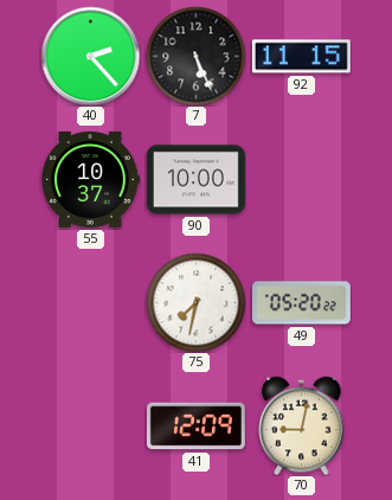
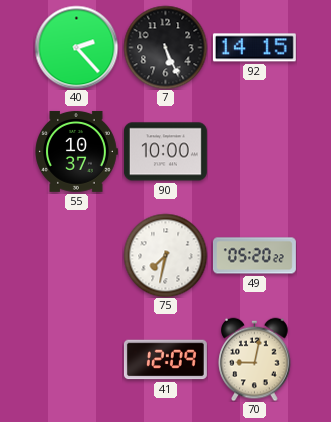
92: 11:15 -> 14:15
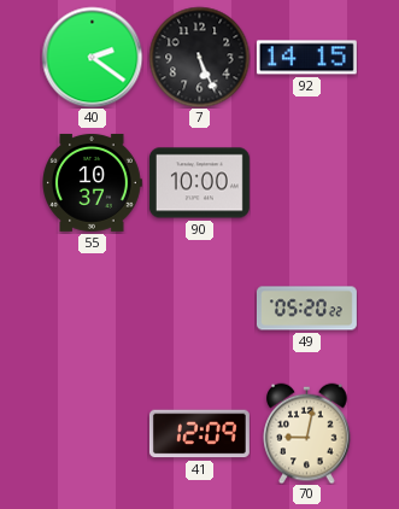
40: 2:23 -> 2:21
75: 7:32 -> none
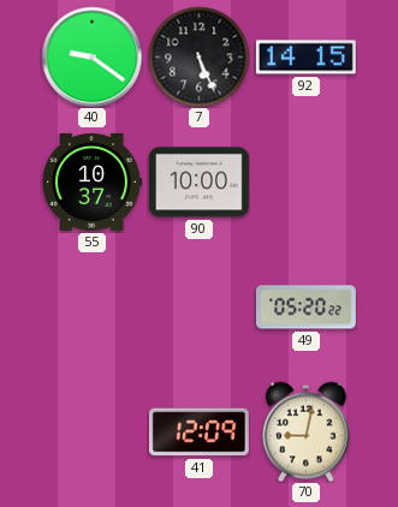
40: 2:21 -> 9:21
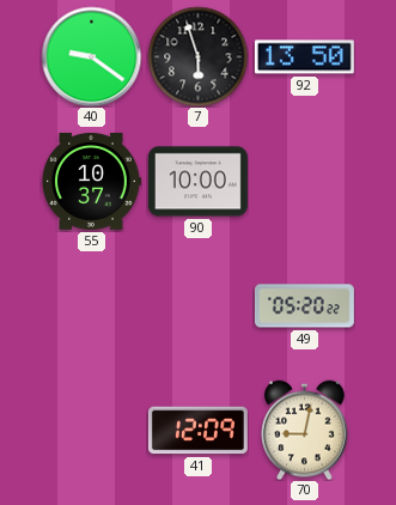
7: 5:26 -> 5:57
92: 14:15 -> 13:50
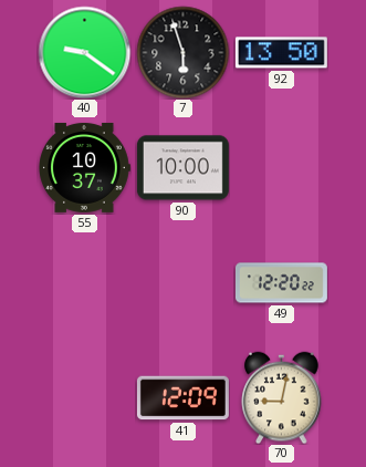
49: 05:20 -> 12:20
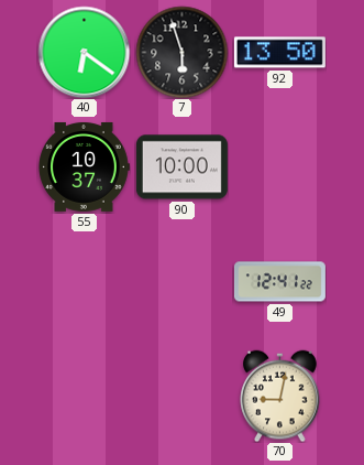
40: 9:21 -> 6:21
49: 12:20 -> 12:41
41: 12:09 -> none
